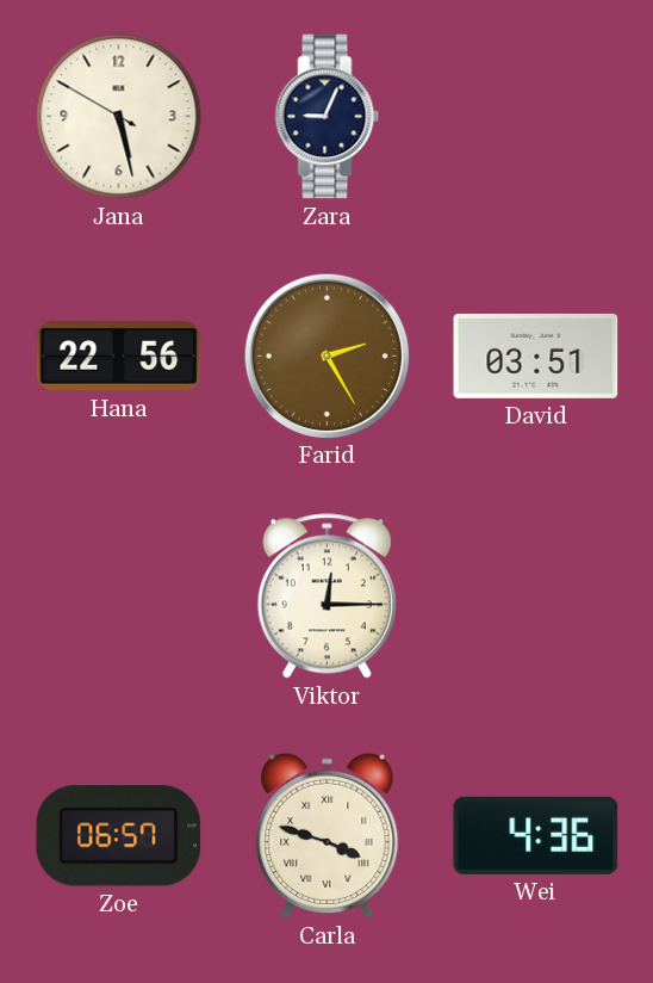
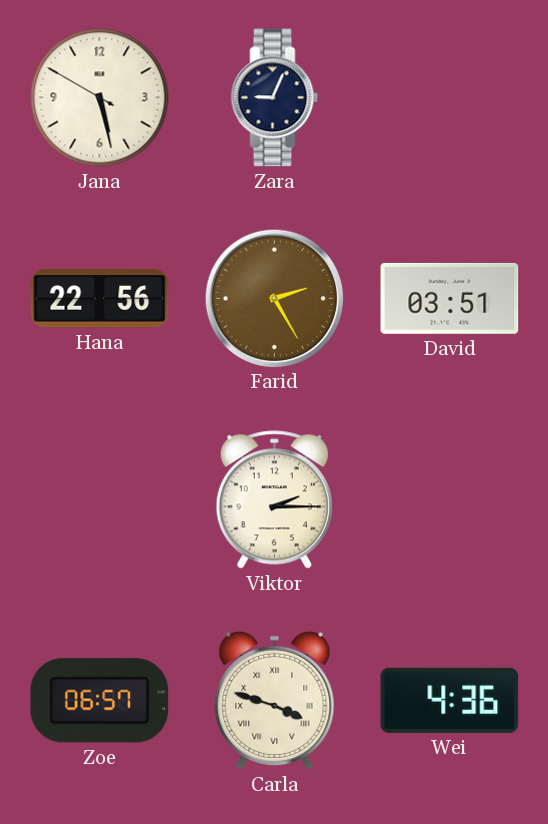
Viktor: 12:15 -> 2:15
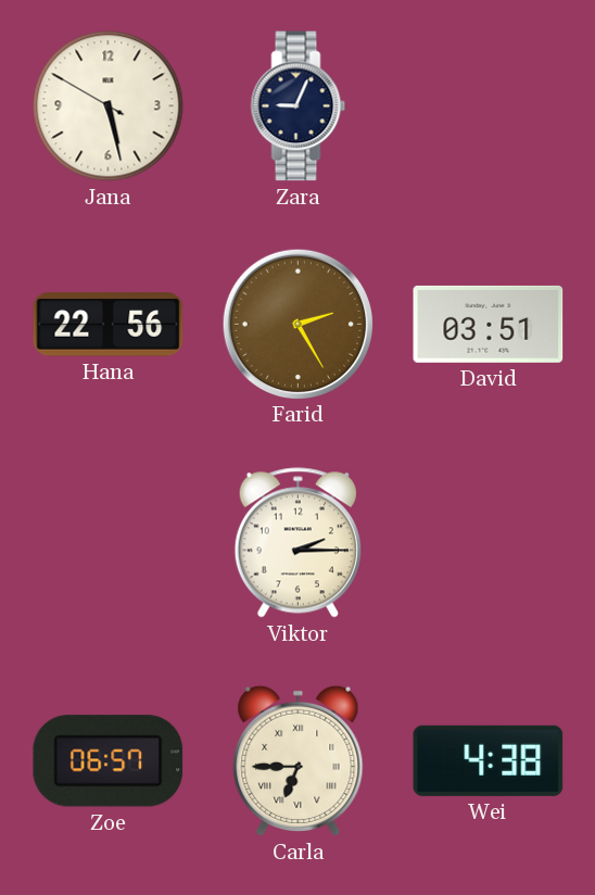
Carla: 3:48 -> 6:45
Wei: 4:36 -> 4:38
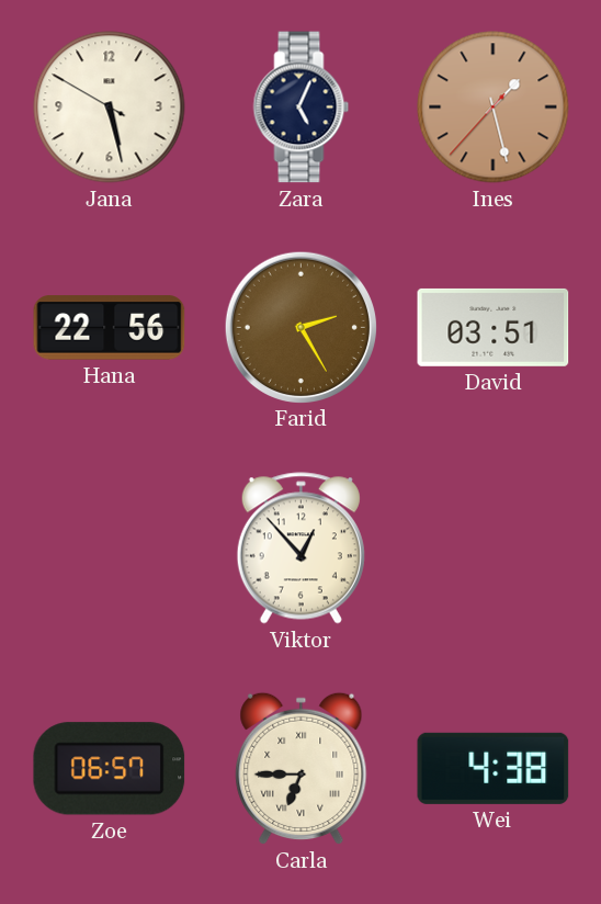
Zara: 9:04 -> 5:04
Ines: none -> 1:27
Viktor: 2:15 -> 12:53
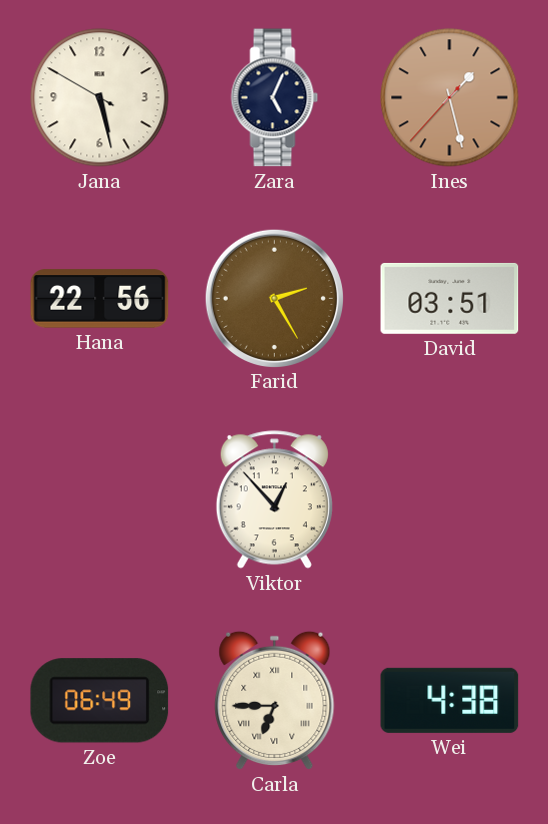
Zoe: 06:57 -> 06:49
